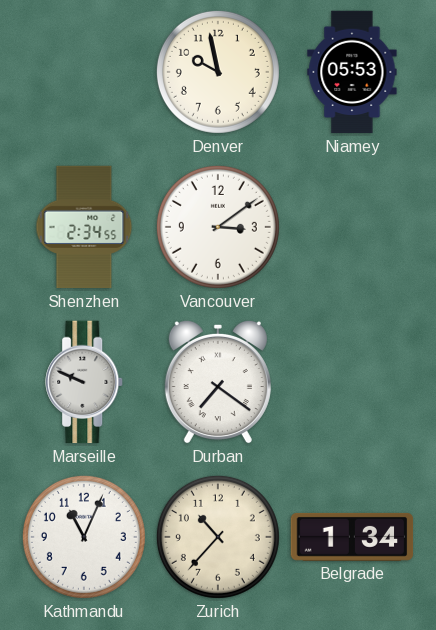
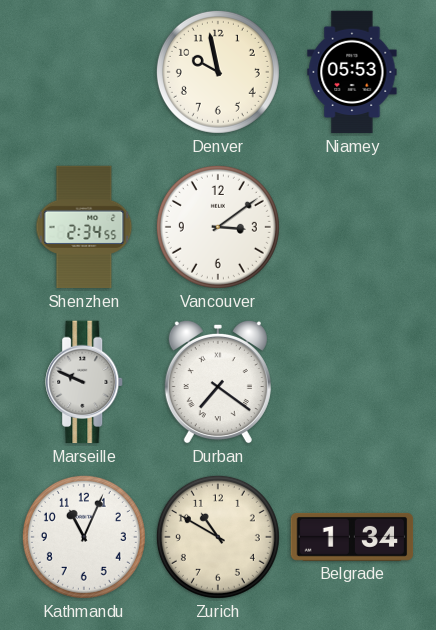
Zurich: 10:37 -> 10:50
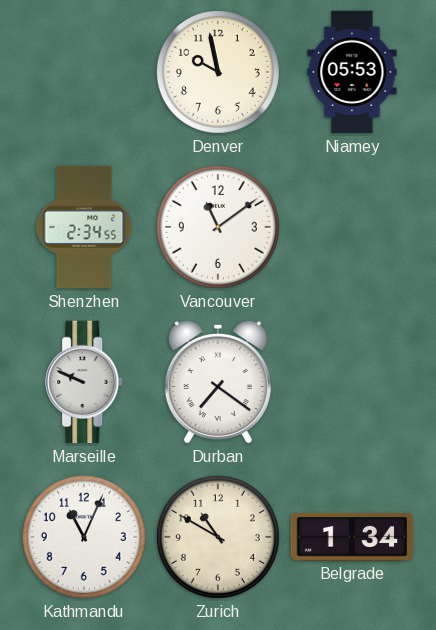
Vancouver: 3:09 -> 11:09
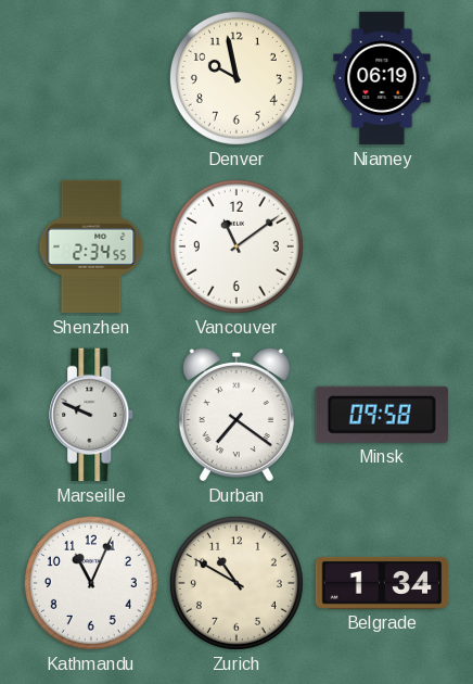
Niamey: 05:53 -> 06:19
Minsk: none -> 09:58
